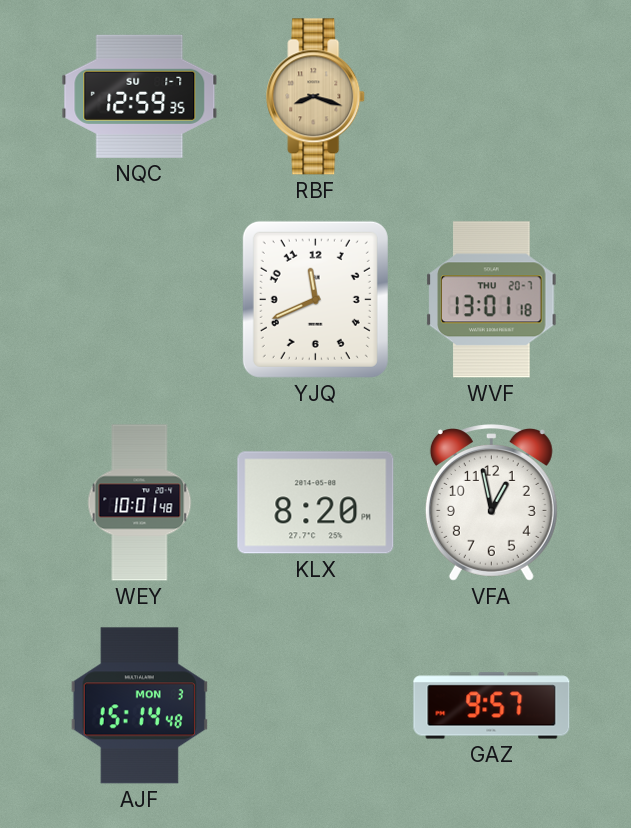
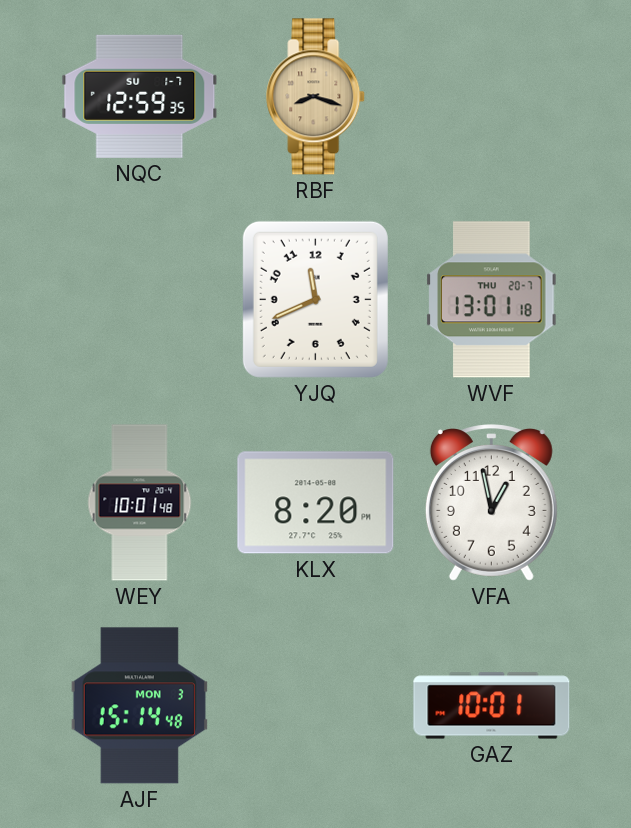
GAZ: 9:57 -> 10:01
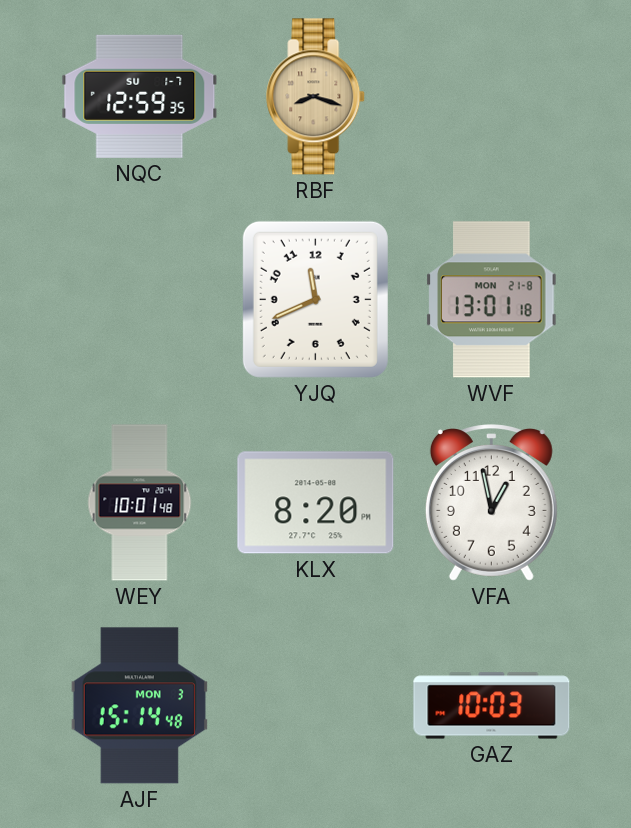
WVF date: THU 20-7 -> MON 21-8
GAZ: 10:01 -> 10:03
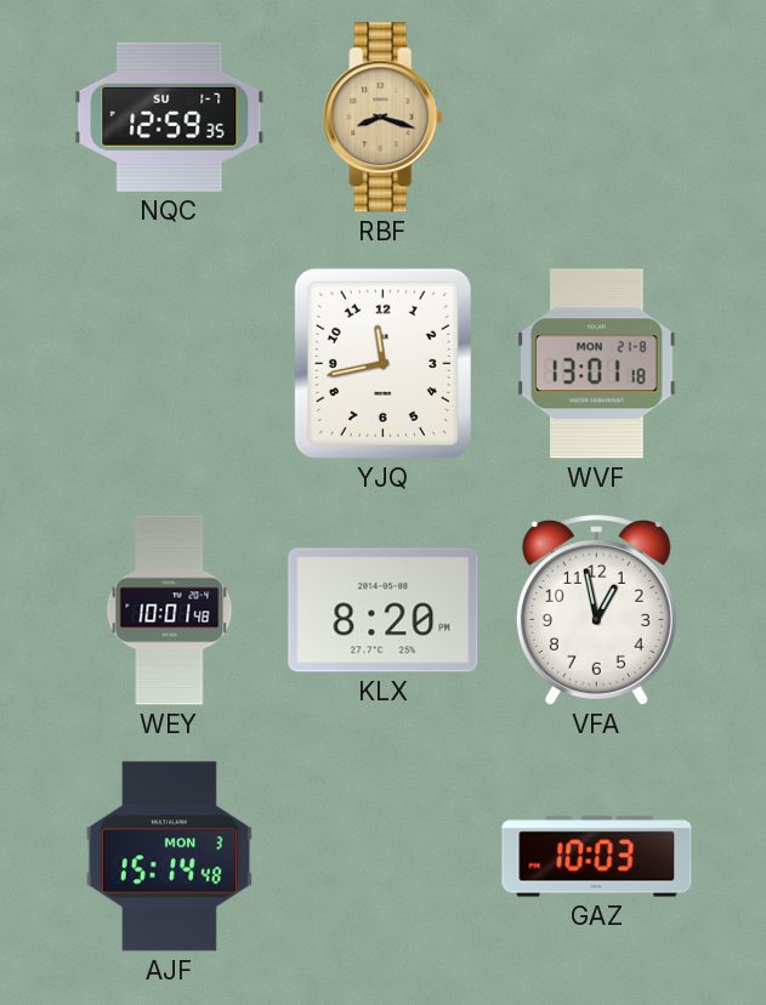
YJQ: 11:41 -> 11:43
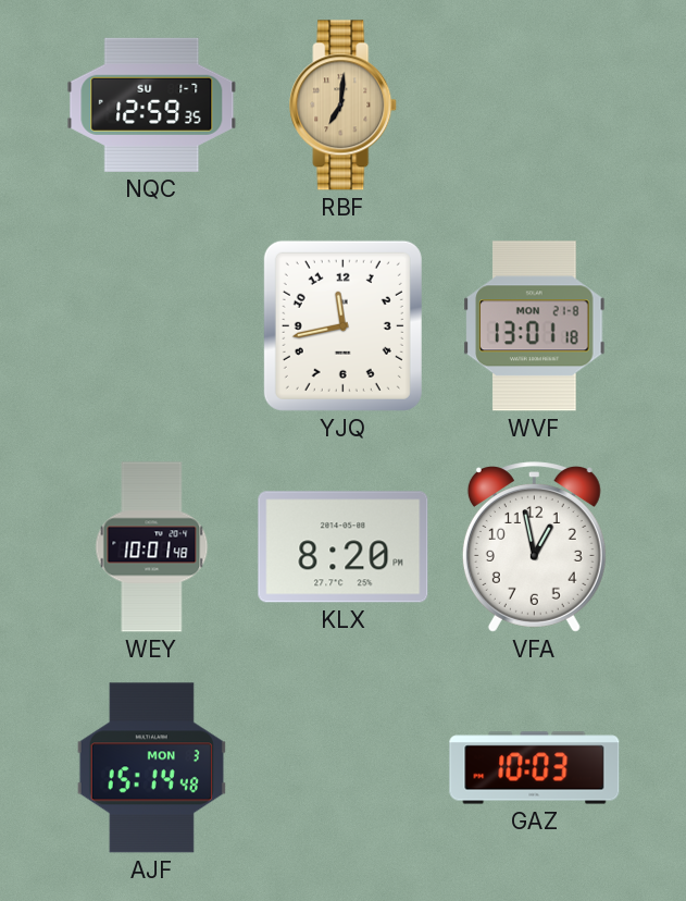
RBF: 8:18 -> 7:01
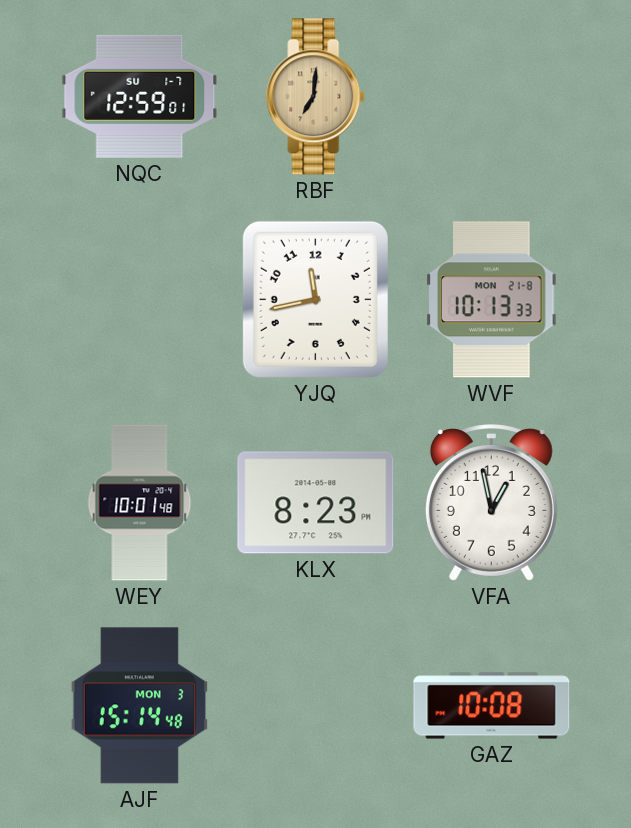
NQC: 12:59:35 -> 12:59:01
WVF: 13:01 -> 10:13
KLX: 8:20 -> 8:23
GAZ: 10:03 -> 10:08
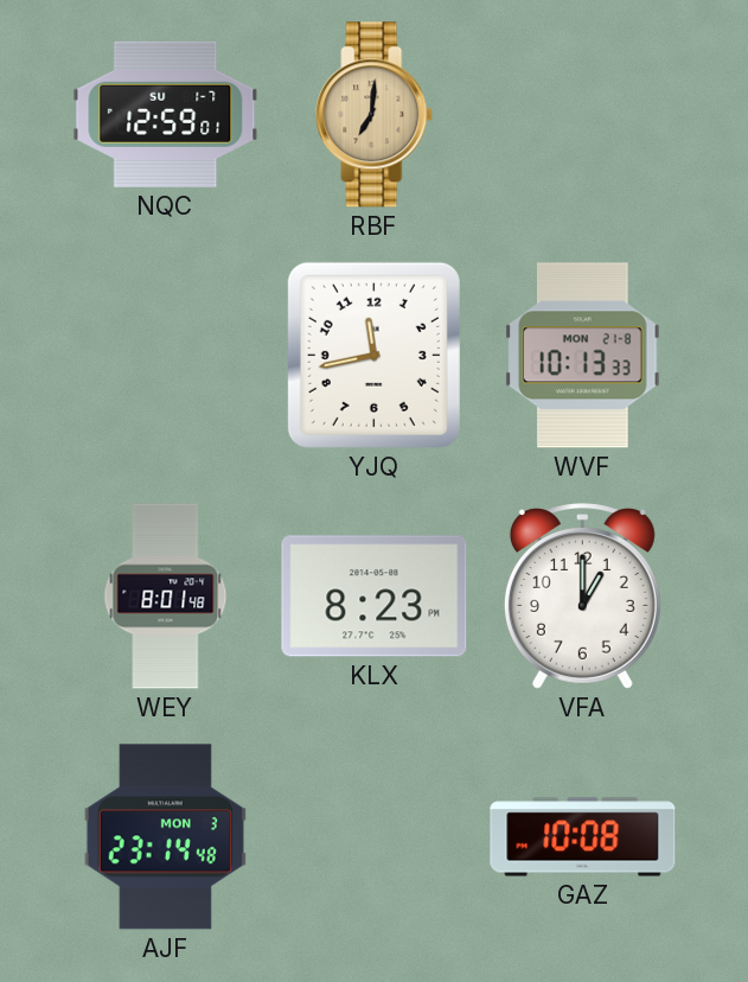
WEY: 10:01 -> 8:01
VFA: 12:58 -> 1:00
AJF: 15:14 -> 23:14
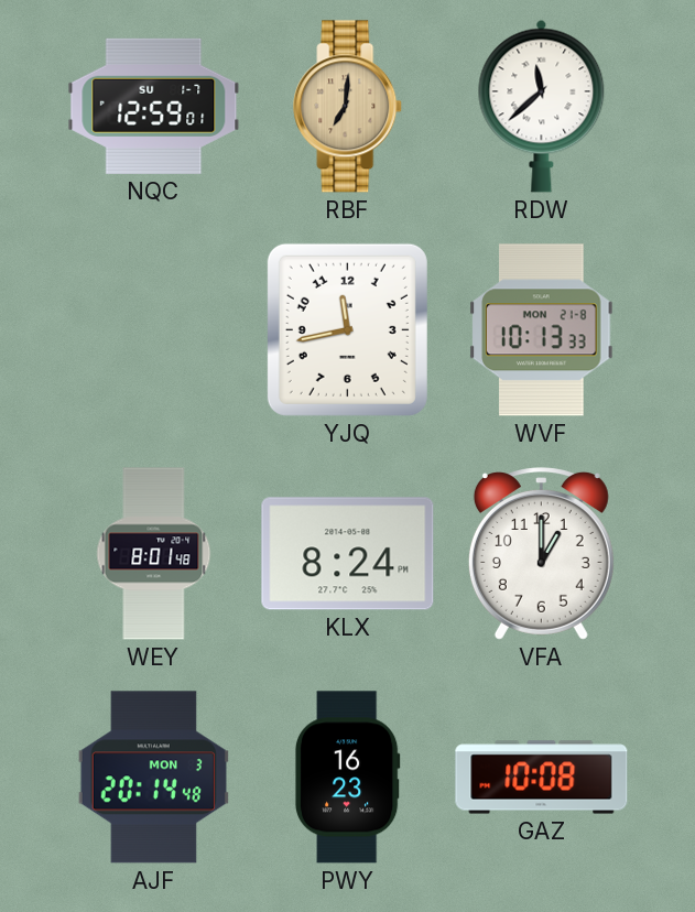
RDW: none -> 11:38
KLX: 8:23 -> 8:24
AJF: 23:14 -> 20:14
PWY: none -> 16:23
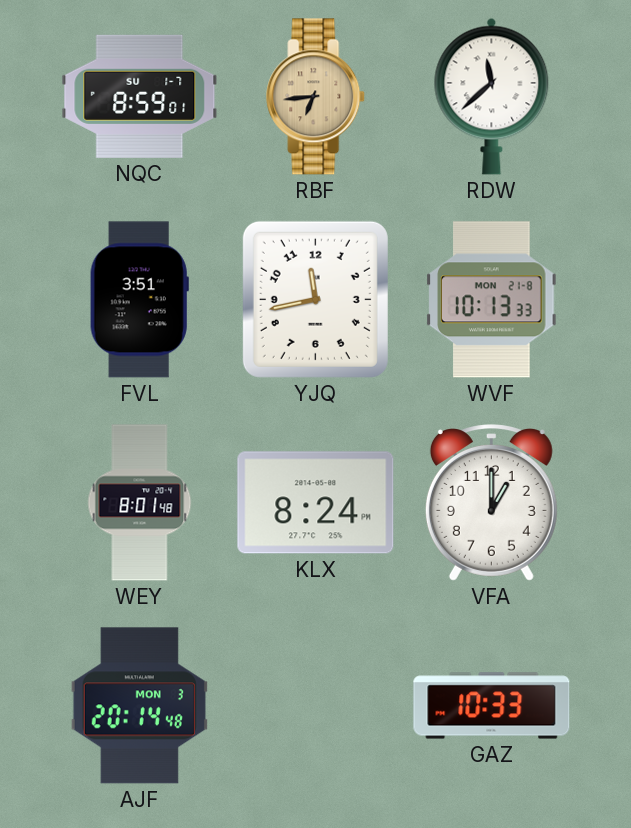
NQC: 12:59 -> 8:59
RBF: 7:01 -> 6:44
FVL: none -> 3:51
PWY: 16:23 -> none
GAZ: 10:08 -> 10:33
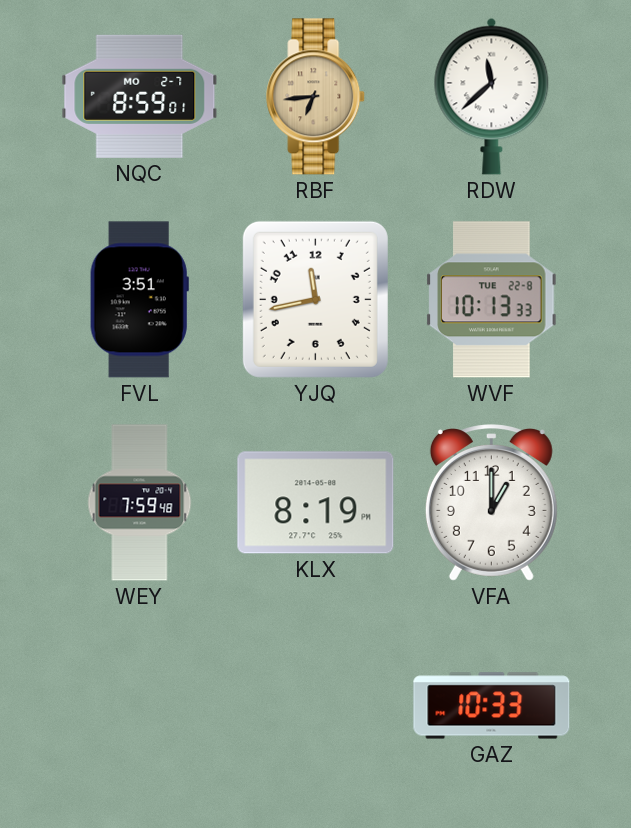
NQC date: SU 1-7 -> MO 2-7
WVF date: MON 21-8 -> TUE 22-8
WEY: 8:01 -> 7:59
KLX: 8:24 -> 8:19
AJF: 20:14 -> none
